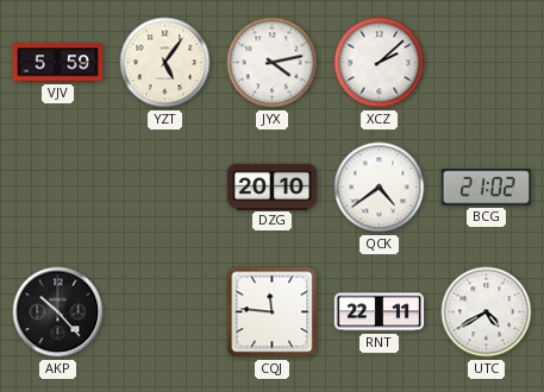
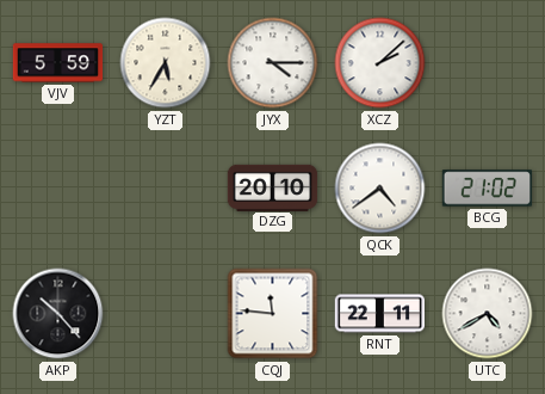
YZT: 5:06 -> 5:35
JYX: 4:13 -> 4:15
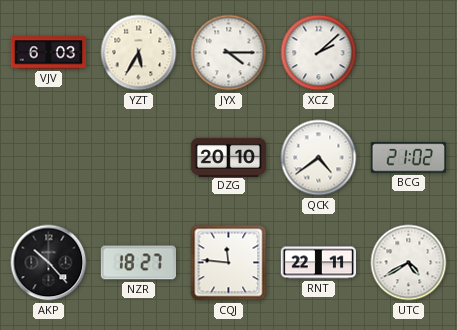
VJV: 5:59 -> 6:03
NZR: none -> 18:27
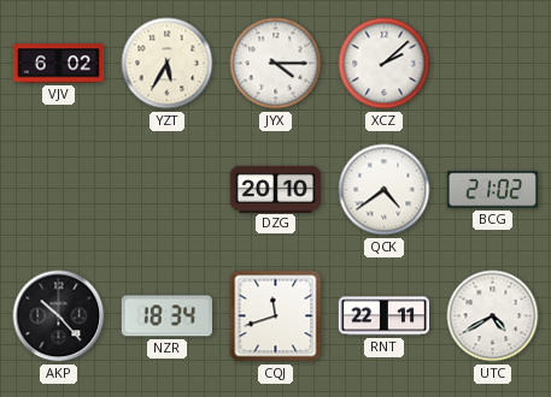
VJV: 6:03 -> 6:02
NZR: 18:27 -> 18:34
CQJ: 11:46 -> 11:42
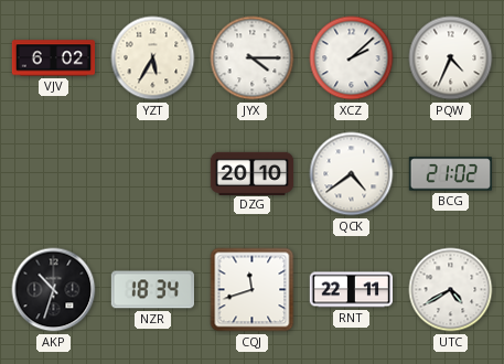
PQW: none -> 4:34
AKP: 10:23 -> 10:33
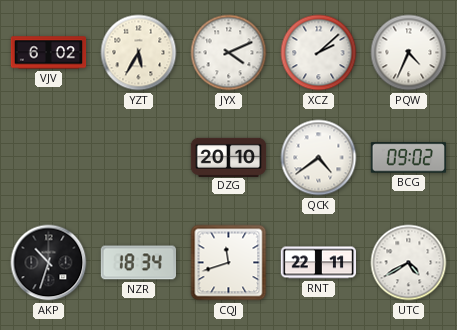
JYX: 4:15 -> 4:11
BCG: 21:02 -> 09:02
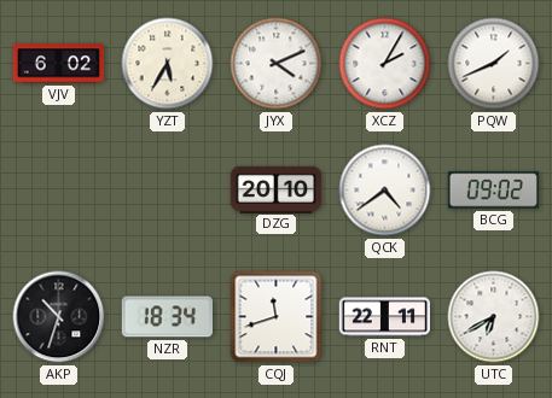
XCZ: 2:08 -> 2:05
PQW: 4:34 -> 1:41
UTC: 4:40 -> 6:40
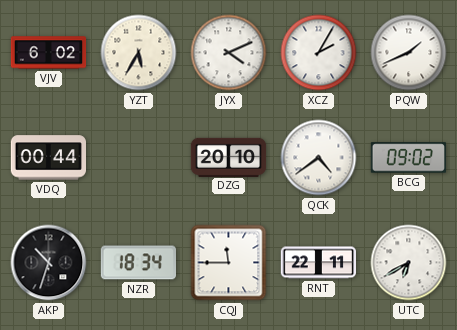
VDQ: none -> 00:44
CQJ: 11:42 -> 11:45
